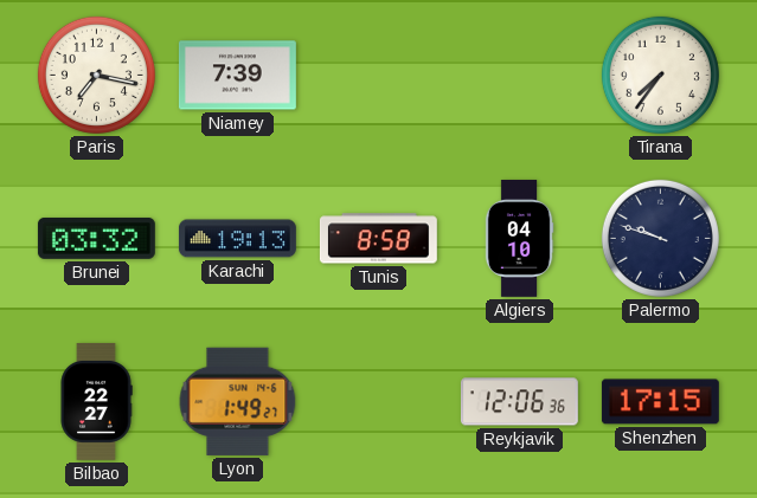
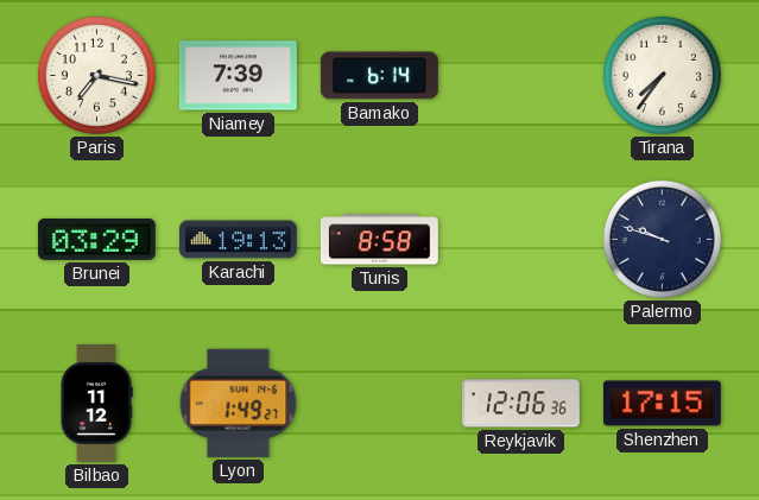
Bamako: none -> 6:14
Brunei: 03:32 -> 03:29
Algiers: 04:10 -> none
Bilbao: 22:27 -> 11:12
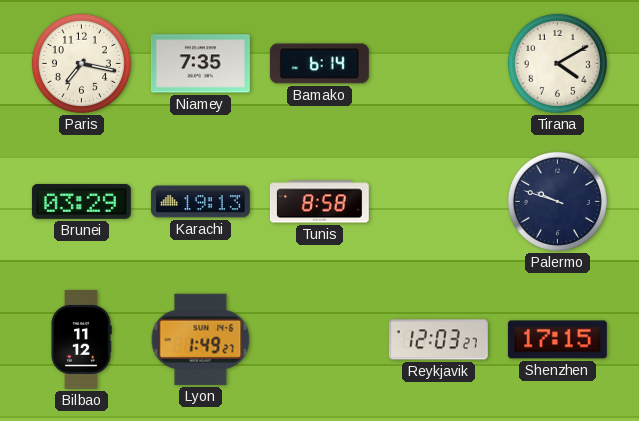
Niamey: 7:39 -> 7:35
Tirana: 7:36 -> 4:10
Reykjavik: 12:06 -> 12:03
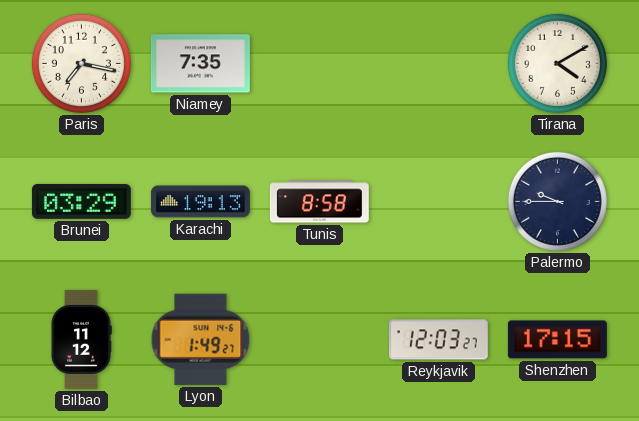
Bamako: 6:14 -> none
Palermo: 9:48 -> 9:45
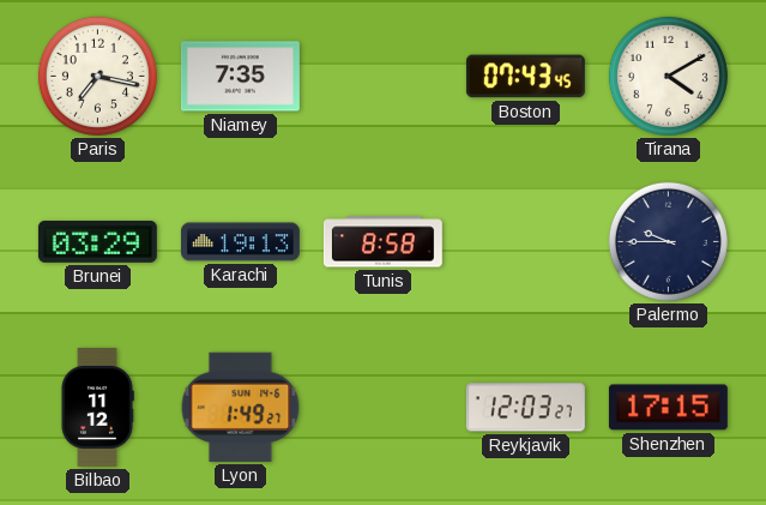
Boston: none -> 07:43
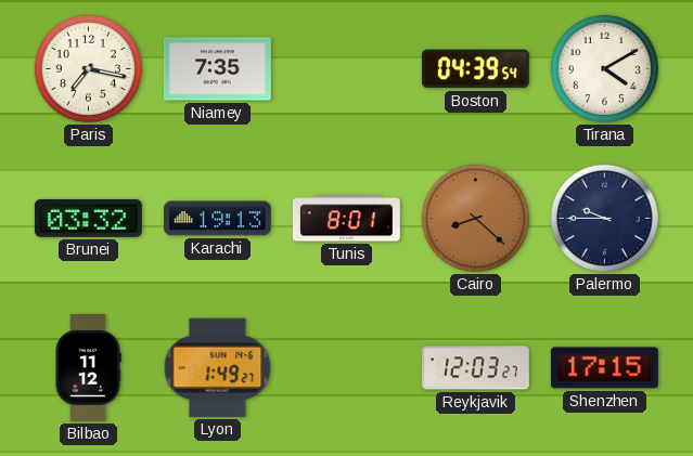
Boston: 07:43 -> 04:39
Brunei: 03:29 -> 03:32
Tunis: 8:58 -> 8:01
Cairo: none -> 8:22
